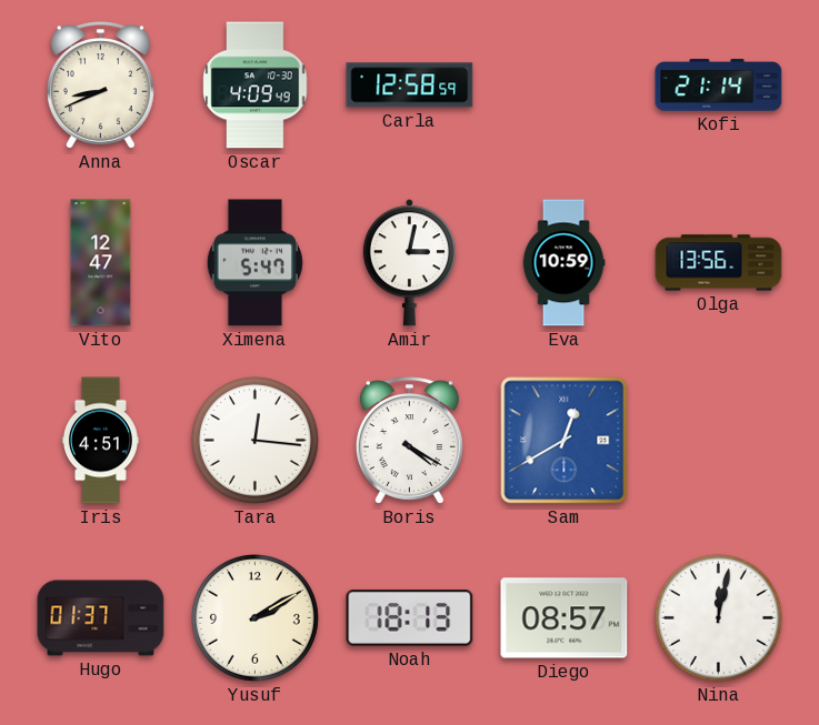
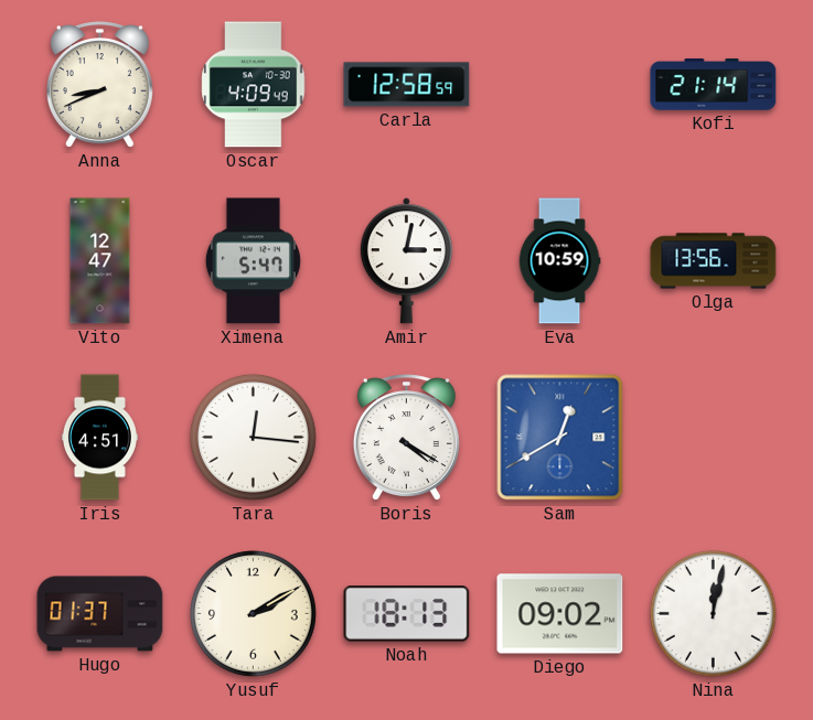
Diego: 08:57 -> 09:02
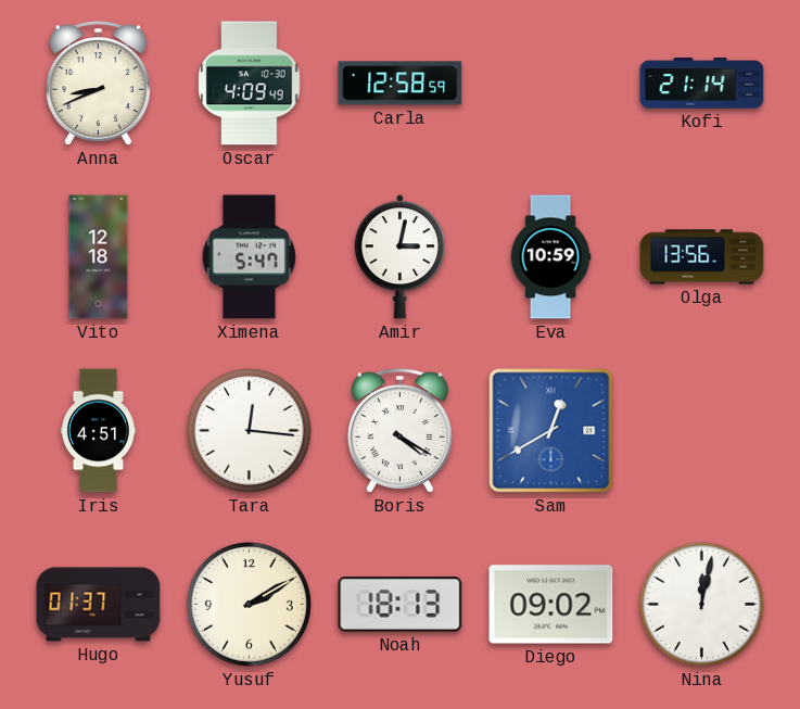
Vito: 12:47 -> 12:18
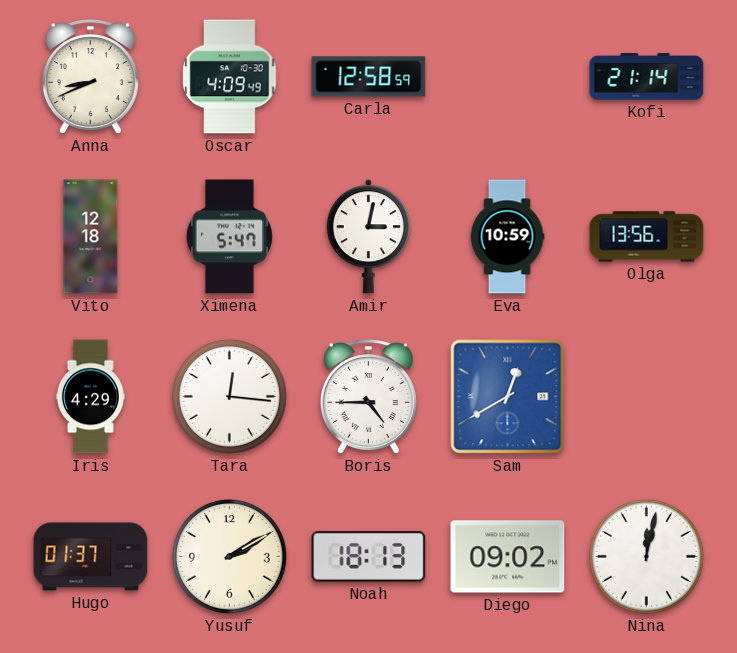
Iris: 4:51 -> 4:29
Boris: 4:20 -> 4:45
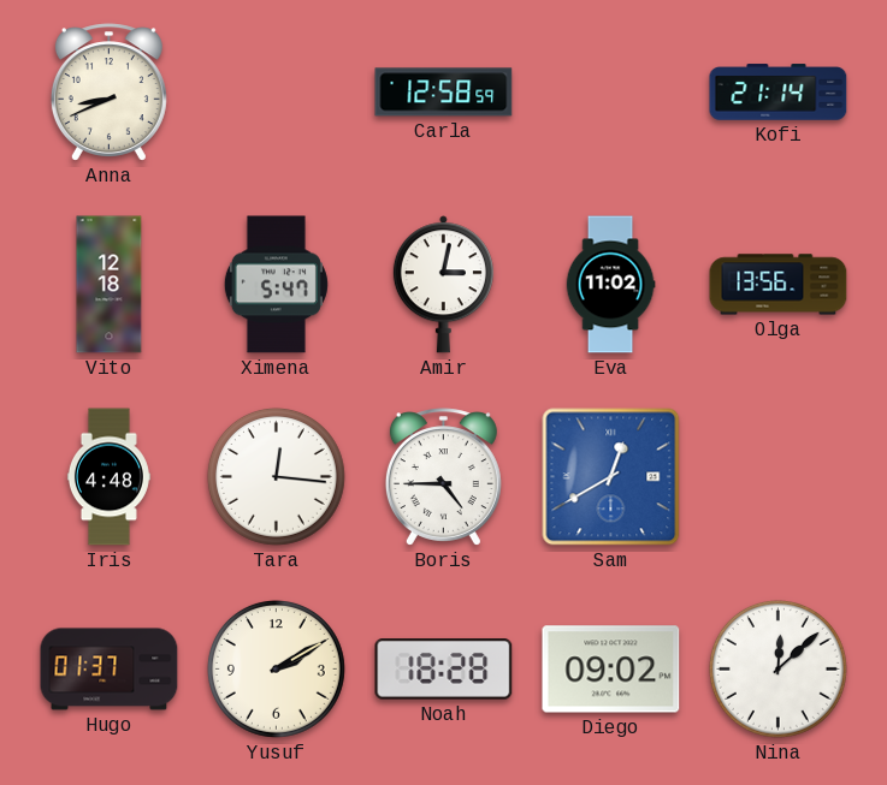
Oscar: 4:09 -> none
Eva: 10:59 -> 11:02
Iris: 4:29 -> 4:48
Noah: 18:13 -> 18:28
Nina: 12:02 -> 12:08
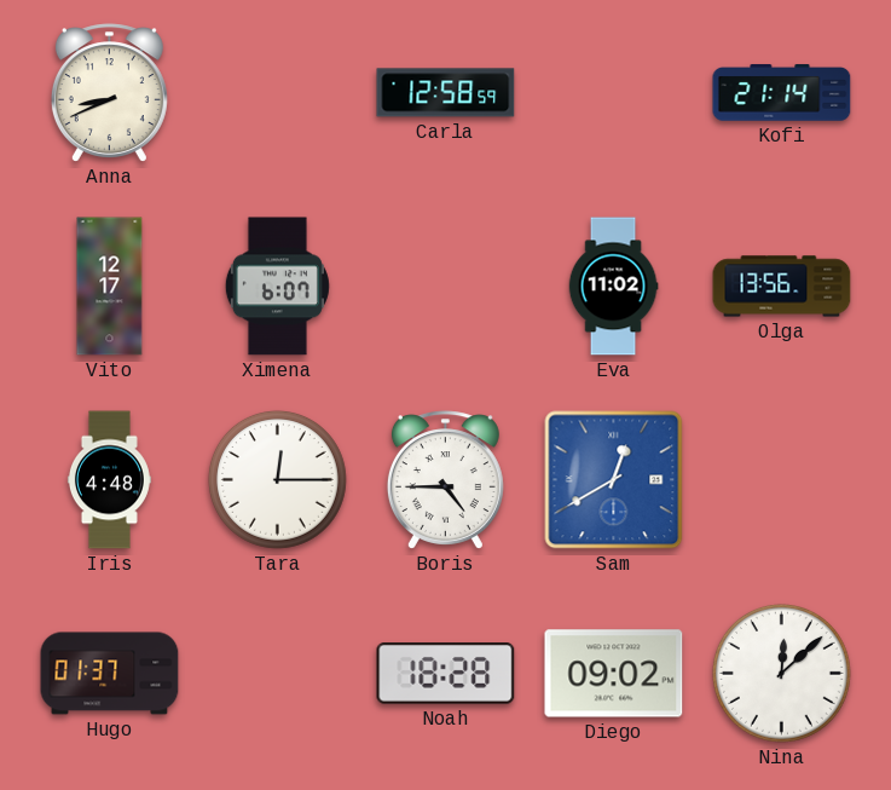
Vito: 12:18 -> 12:17
Ximena: 5:47 -> 6:07
Amir: 3:02 -> none
Tara: 12:16 -> 12:15
Yusuf: 2:10 -> none
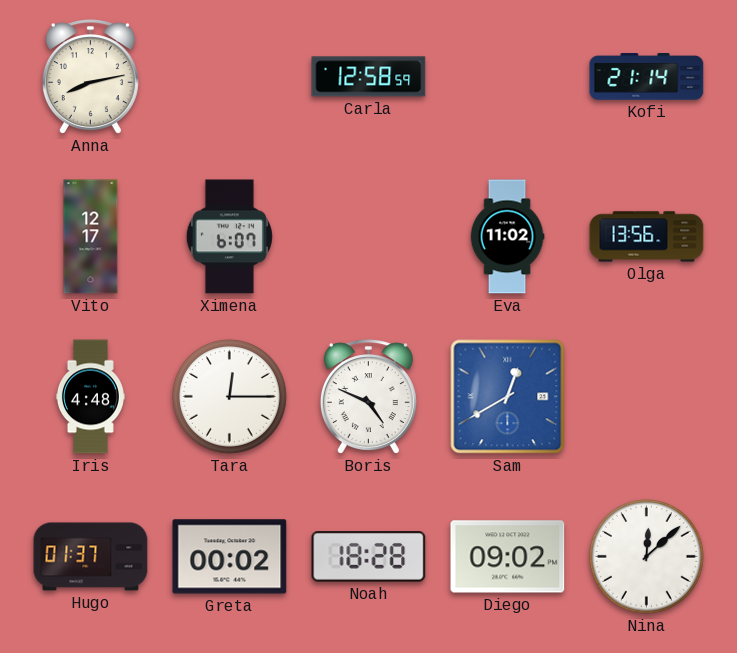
Anna: 8:41 -> 8:13
Boris: 4:45 -> 4:49
Greta: none -> 00:02
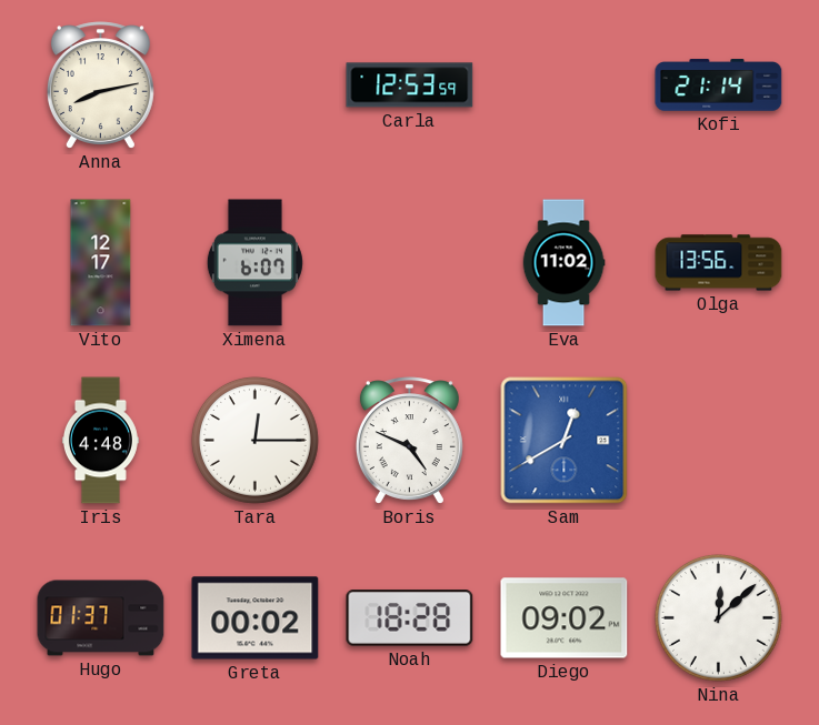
Carla: 12:58 -> 12:53
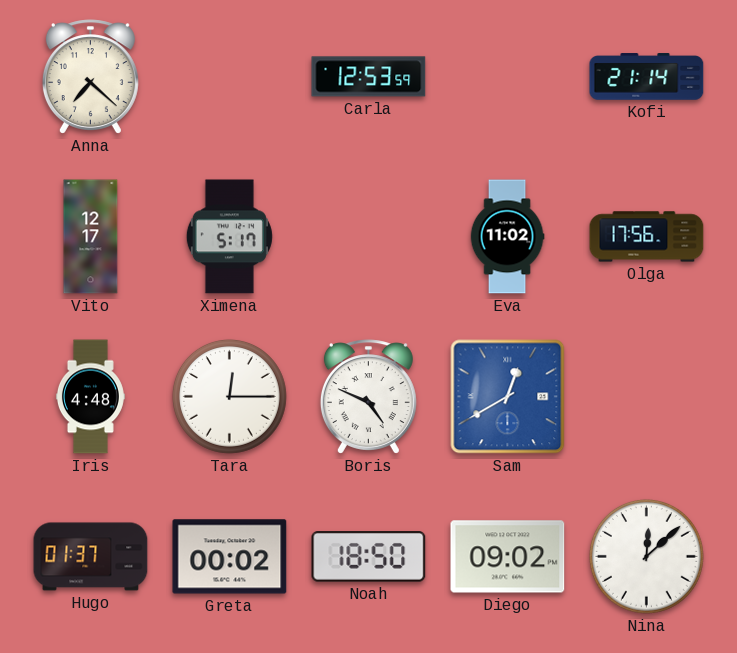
Anna: 8:13 -> 7:22
Ximena: 6:07 -> 5:17
Olga: 13:56 -> 17:56
Noah: 18:28 -> 18:50
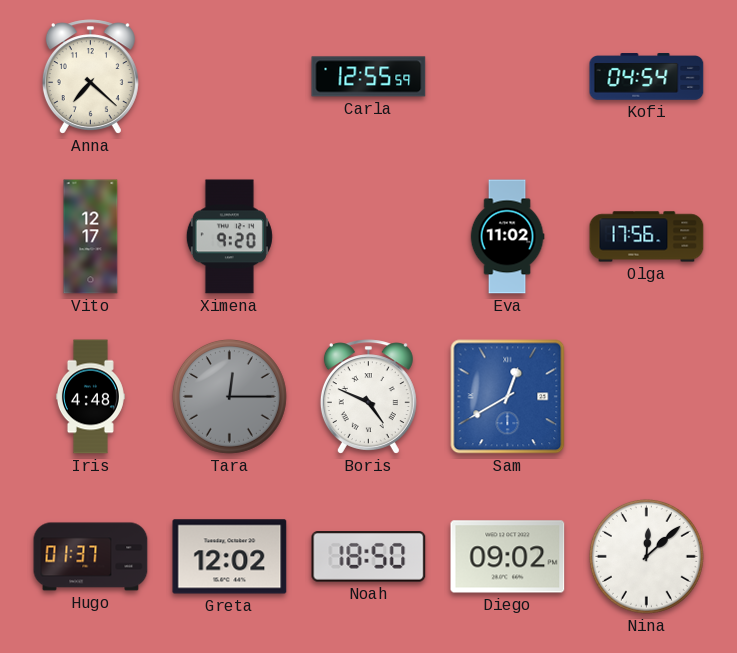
Carla: 12:53 -> 12:55
Kofi: 21:14 -> 04:54
Ximena: 5:17 -> 9:20
Tara dial: white -> grey
Greta: 00:02 -> 12:02
